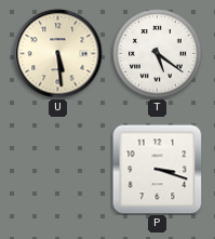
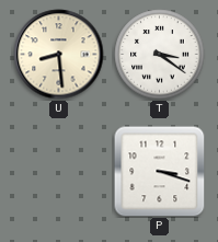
U: 5:29 -> 8:29
T: 5:21 -> 3:21
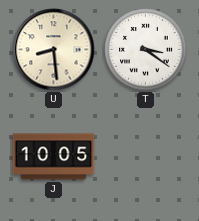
J: none -> 10:05
P: 3:18 -> none
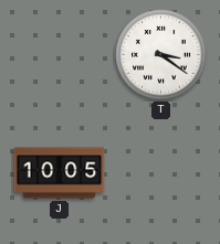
U: 8:29 -> none
